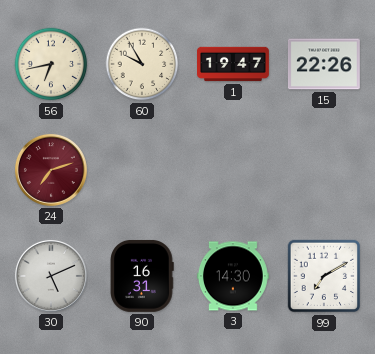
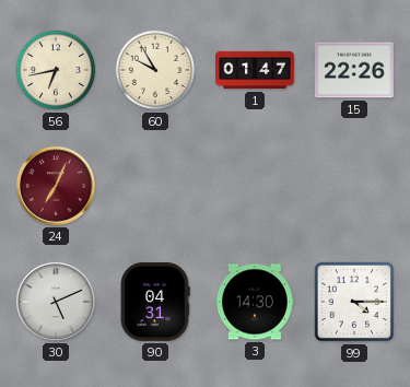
1: 19:47 -> 01:47
24: 7:12 -> 7:04
90: 16:31 -> 04:31
99: 7:10 -> 4:15
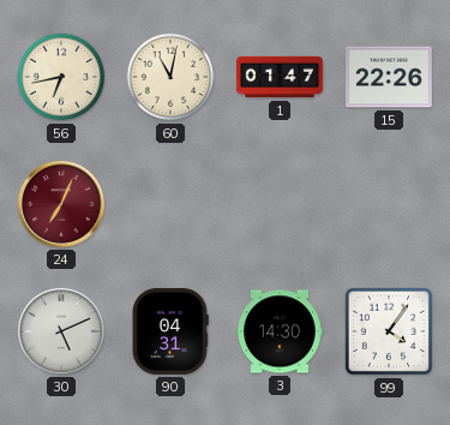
60: 9:55 -> 11:02
99: 4:15 -> 4:06
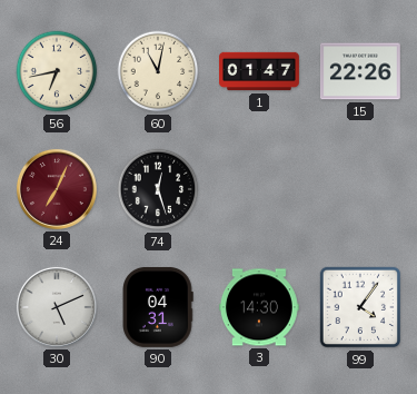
74: none -> 12:27
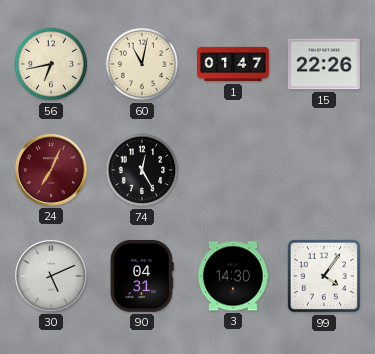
74: 12:27 -> 12:25
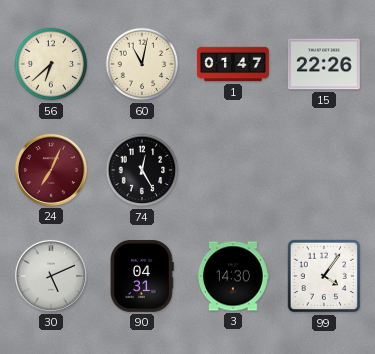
56: 6:43 -> 6:38
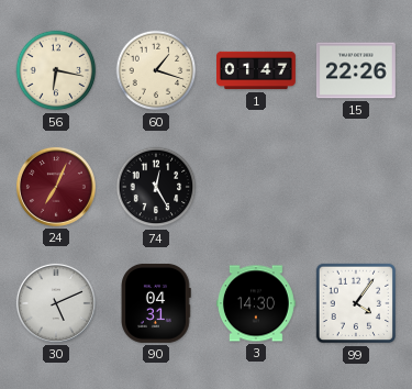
56: 6:38 -> 6:17
60: 11:02 -> 1:18
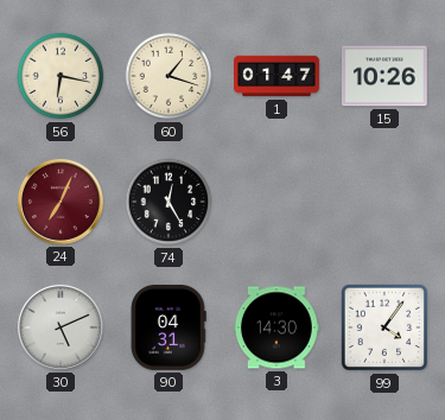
15: 22:26 -> 10:26
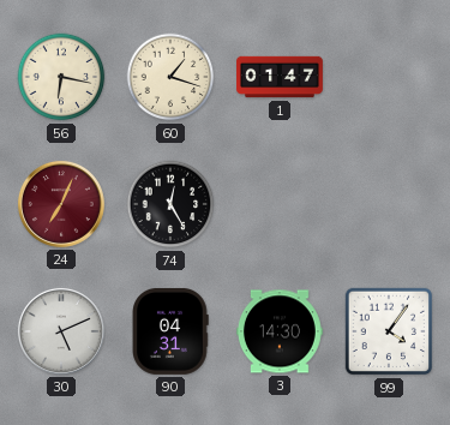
15: 10:26 -> none
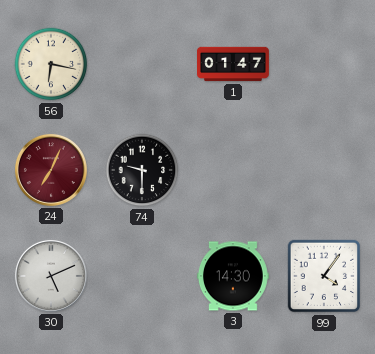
60: 1:18 -> none
74: 12:25 -> 9:30
90: 04:31 -> none
